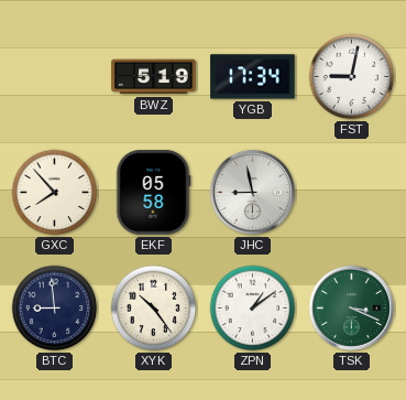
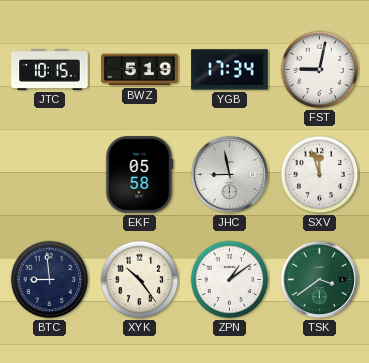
JTC: none -> 10:15
GXC: 7:53 -> none
SXV: none -> 11:57
TSK: 3:19 -> 3:39
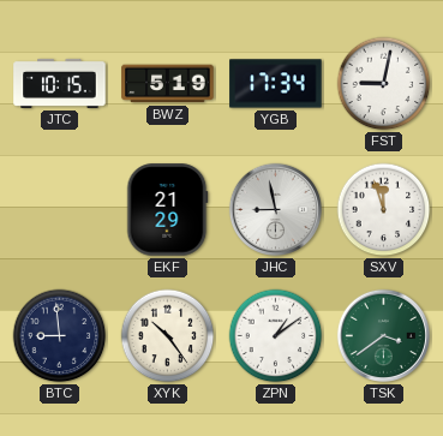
EKF: 05:58 -> 21:29
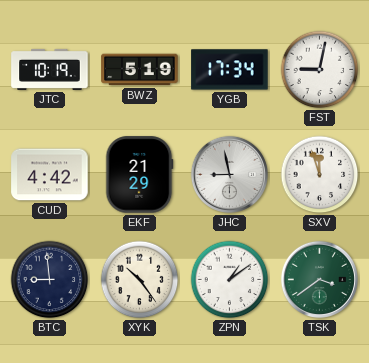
JTC: 10:15 -> 10:19
CUD: none -> 4:42
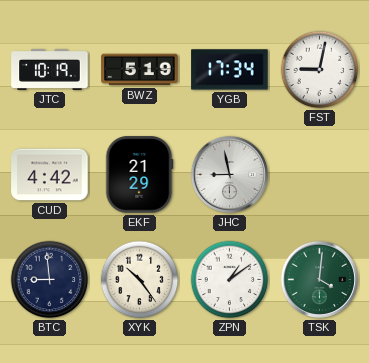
SXV: 11:57 -> none
TSK: 3:39 -> 4:01
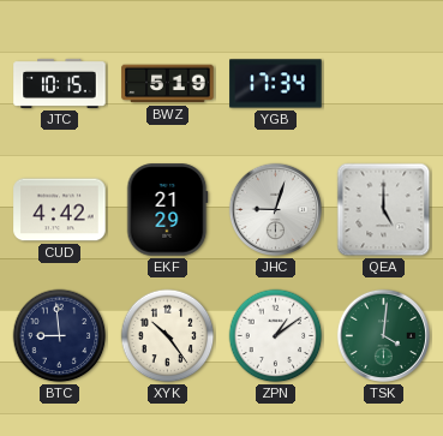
JTC: 10:19 -> 10:15
FST: 9:02 -> none
JHC: 8:58 -> 9:03
QEA: none -> 5:00
